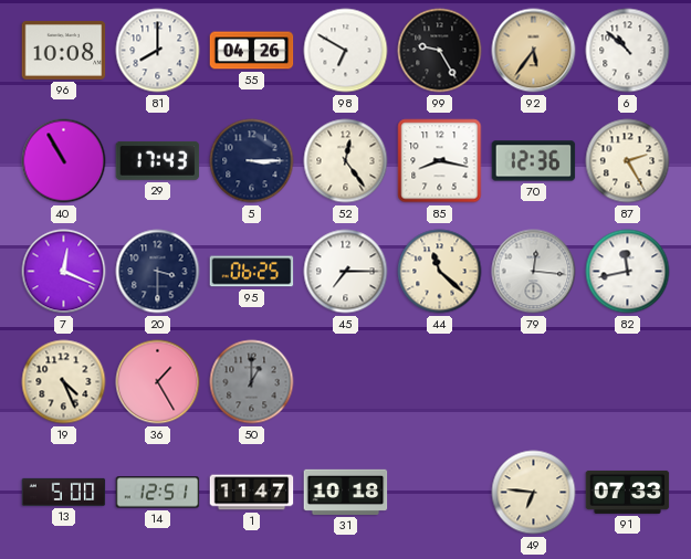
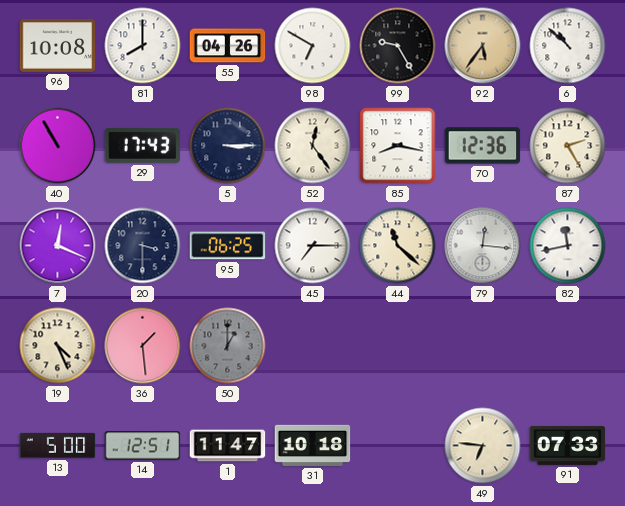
36: 1:25 -> 1:29
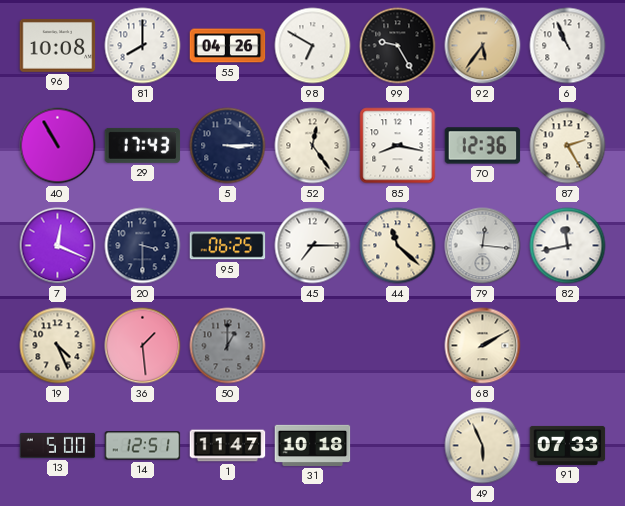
6: 10:52 -> 10:56
68: none -> 2:10
49: 6:46 -> 5:56
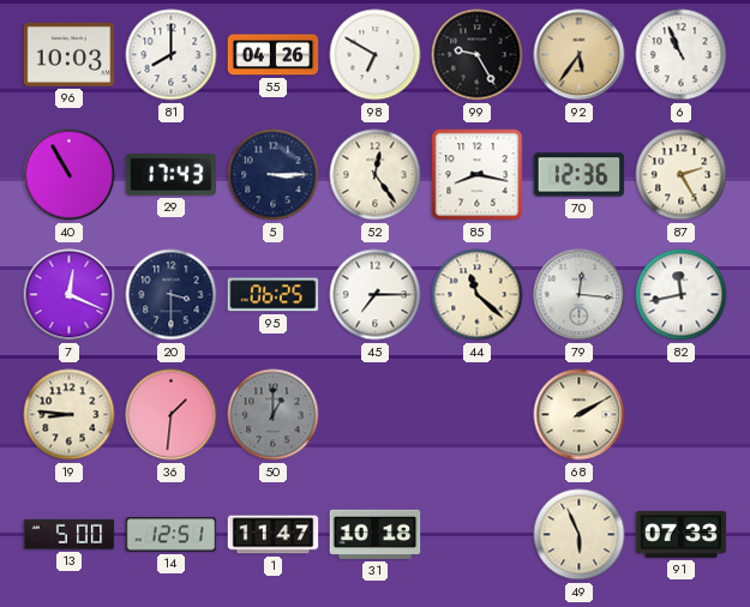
96: 10:08 -> 10:03
19: 4:26 -> 8:46
36: 1:29 -> 1:31
